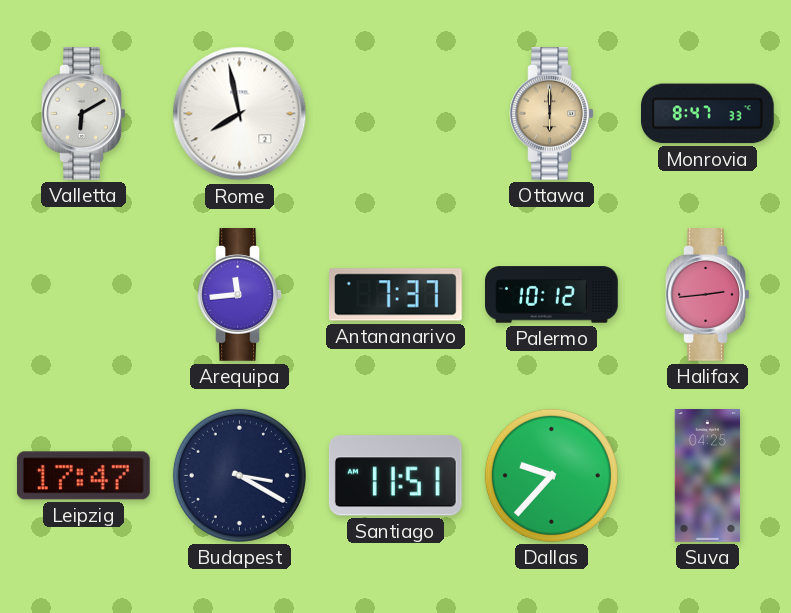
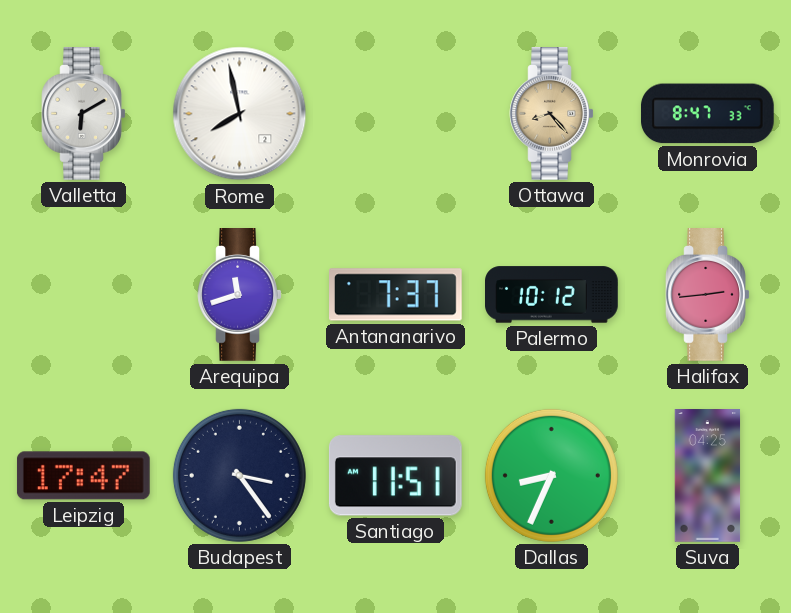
Ottawa: 6:00 -> 8:23
Arequipa: 11:44 -> 11:42
Budapest: 3:20 -> 3:24
Dallas: 9:37 -> 8:34
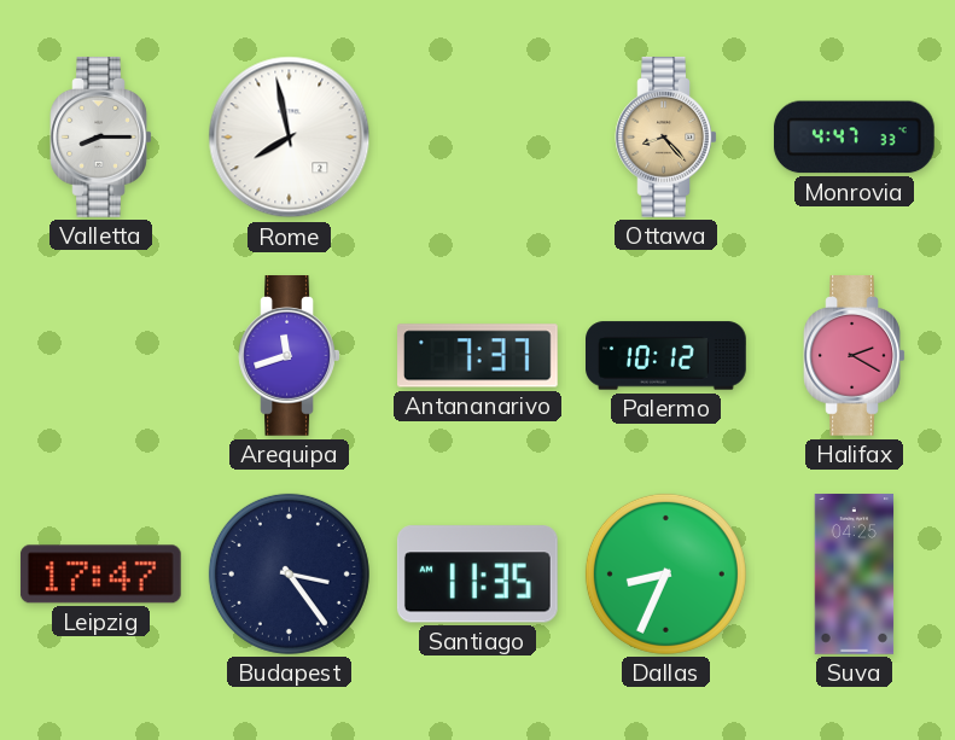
Valletta: 6:10 -> 8:15
Monrovia: 8:47 -> 4:47
Halifax: 2:44 -> 2:20
Santiago: 11:51 -> 11:35
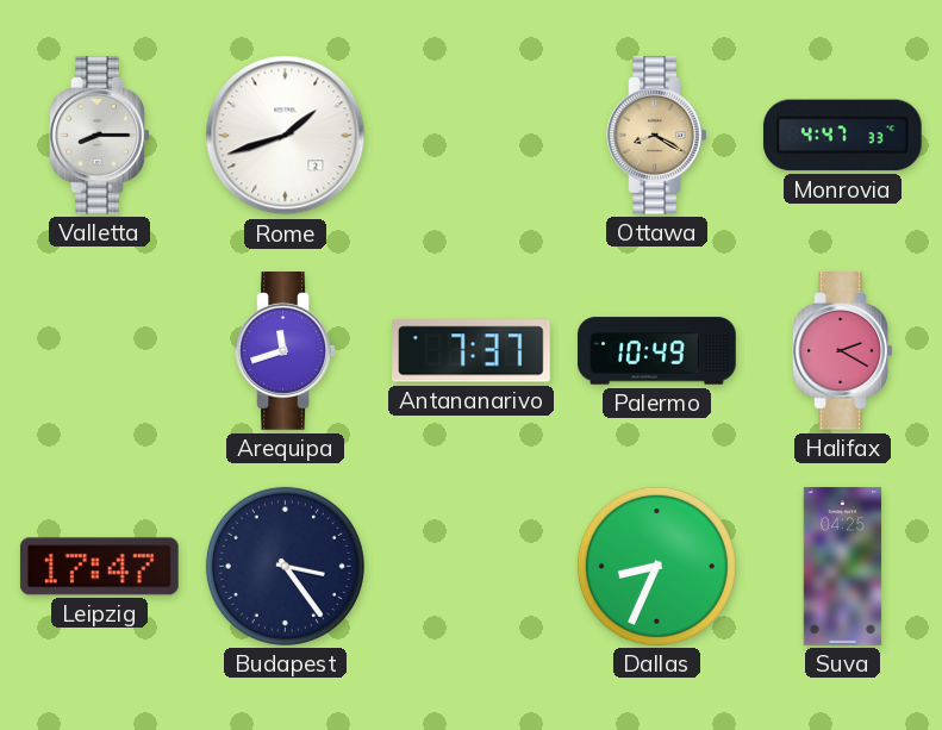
Rome: 7:58 -> 1:42
Ottawa: 8:23 -> 8:20
Palermo: 10:12 -> 10:49
Santiago: 11:35 -> none
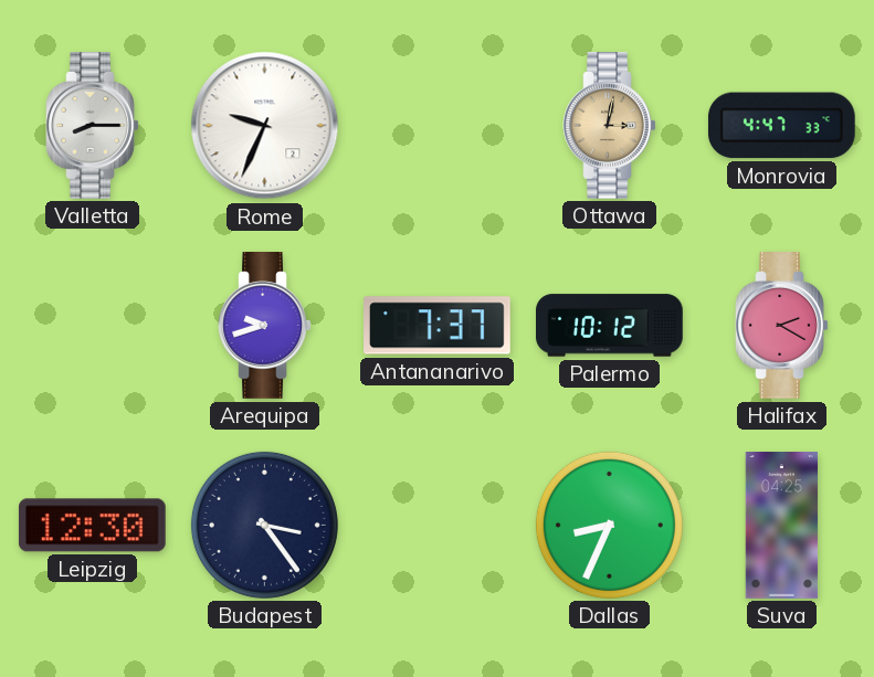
Rome: 1:42 -> 9:34
Ottawa: 8:20 -> 3:02
Arequipa: 11:42 -> 9:42
Palermo: 10:49 -> 10:12
Leipzig: 17:47 -> 12:30
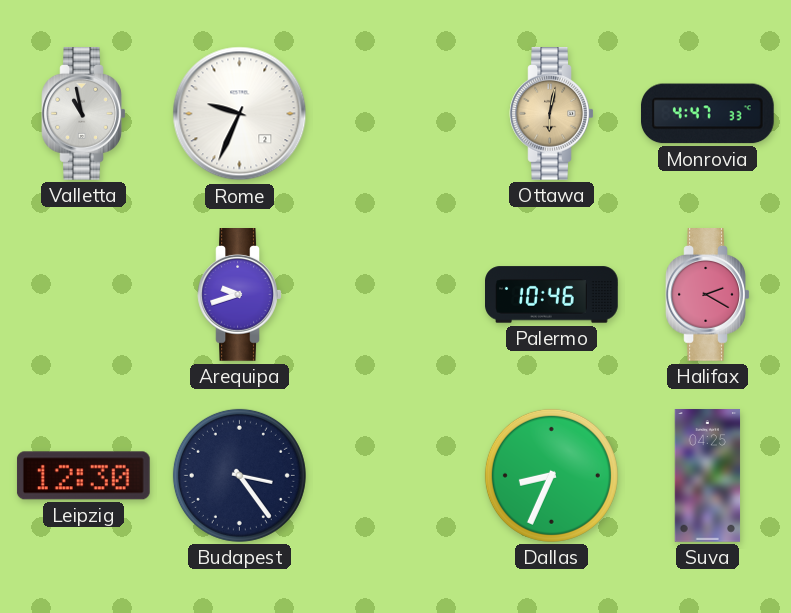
Valletta: 8:15 -> 10:58
Ottawa: 3:02 -> 6:02
Antananarivo: 7:37 -> none
Palermo: 10:12 -> 10:46
